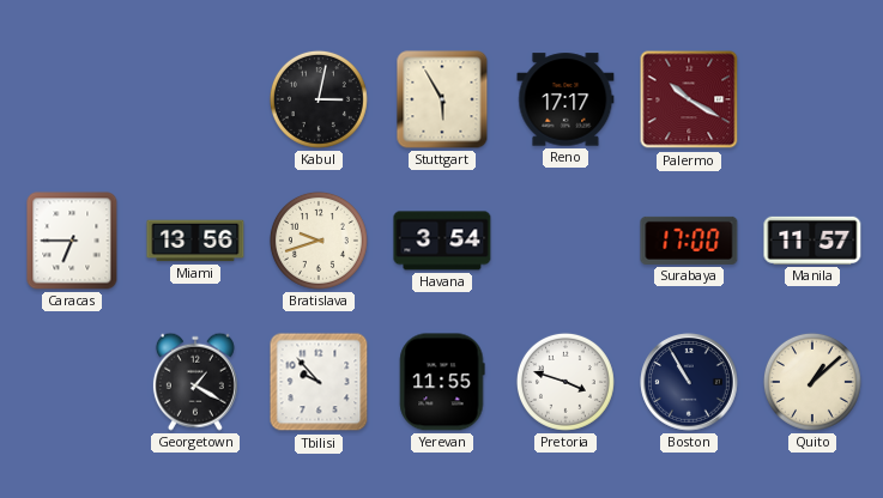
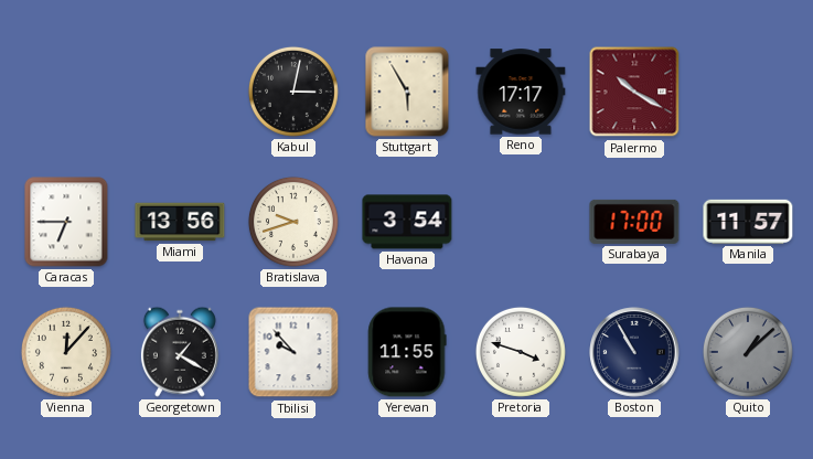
Vienna: none -> 12:07
Quito dial: cream -> grey
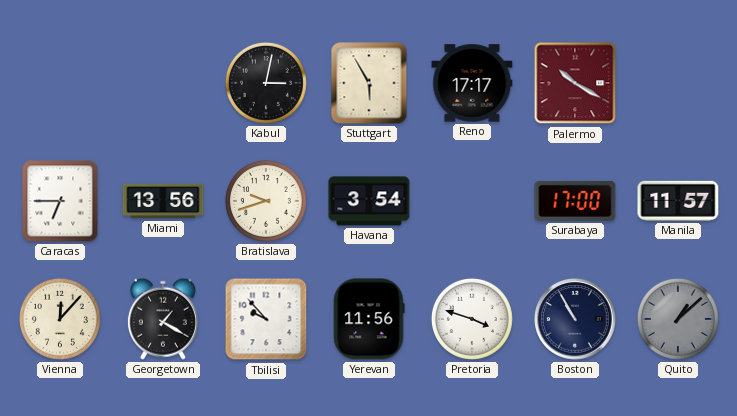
Yerevan: 11:55 -> 11:56
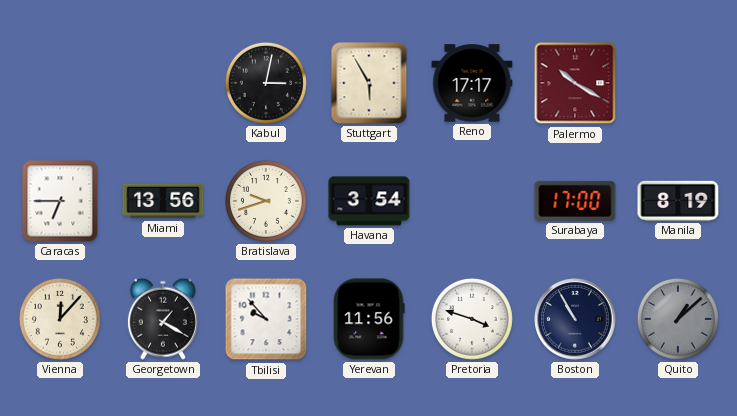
Manila: 11:57 -> 8:19
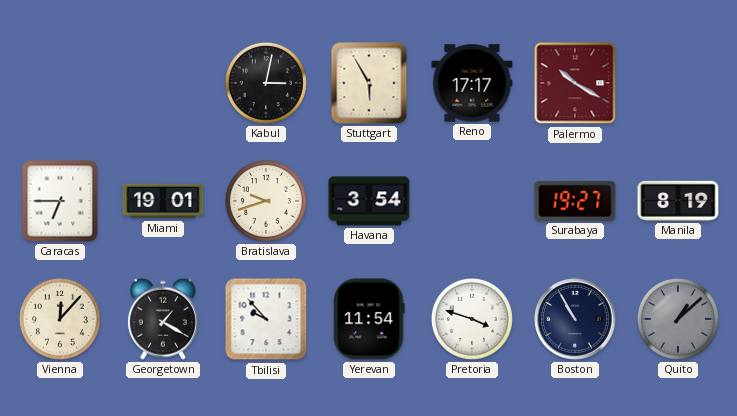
Miami: 13:56 -> 19:01
Surabaya: 17:00 -> 19:27
Yerevan: 11:56 -> 11:54
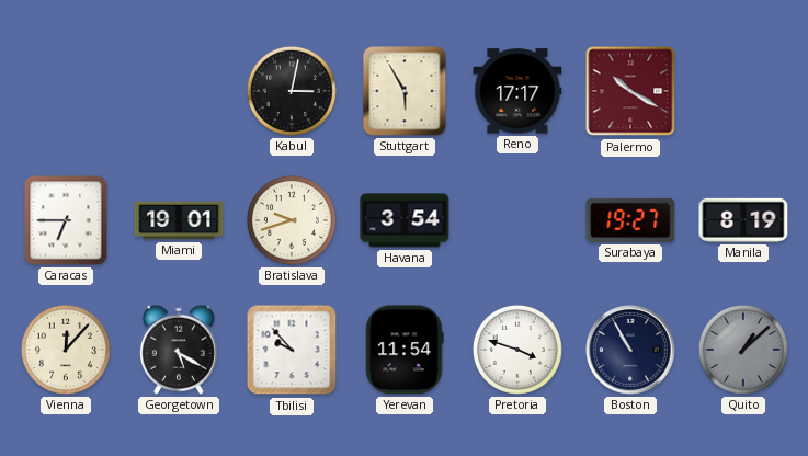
Georgetown: 1:20 -> 5:20
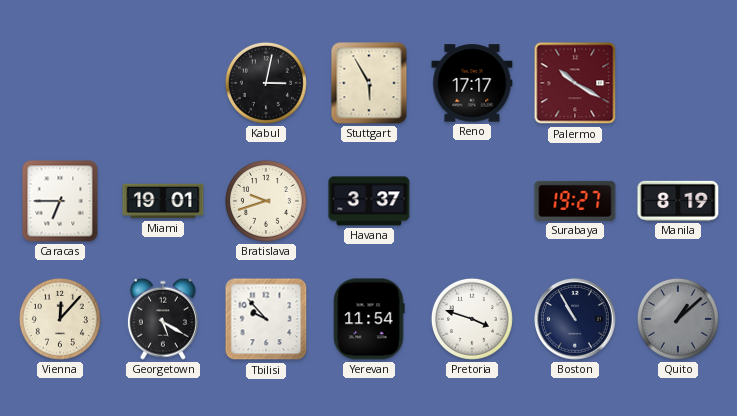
Havana: 3:54 -> 3:37
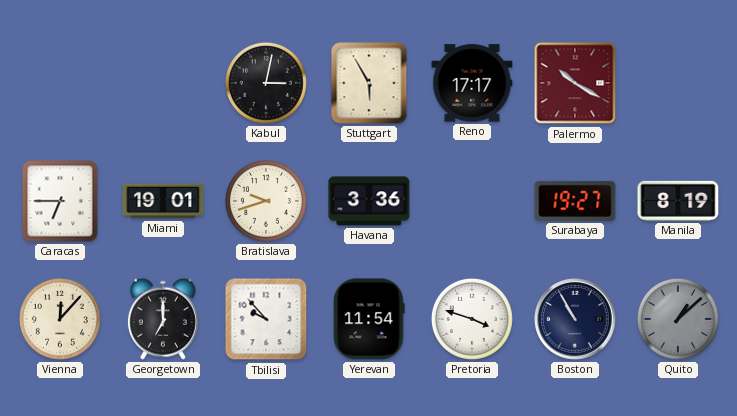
Havana: 3:37 -> 3:36
Georgetown: 5:20 -> 7:00
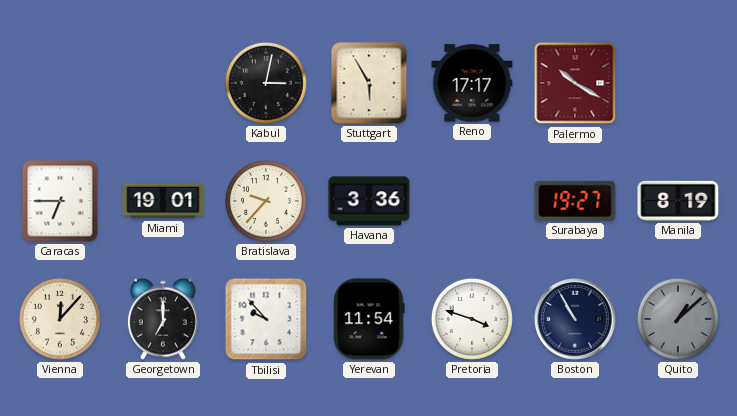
Bratislava: 9:42 -> 9:37
